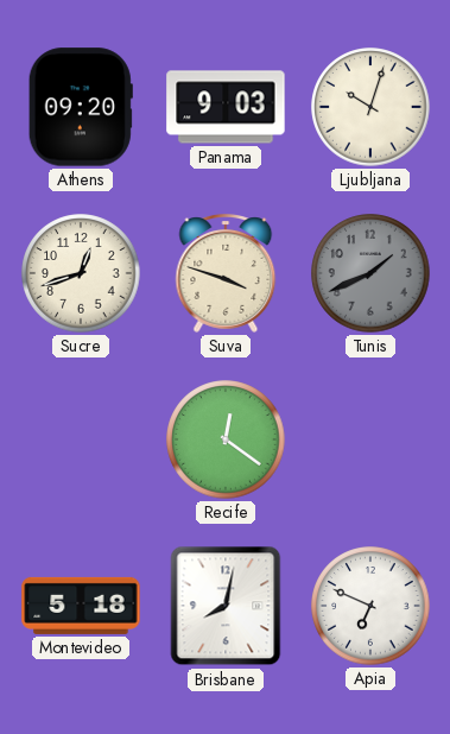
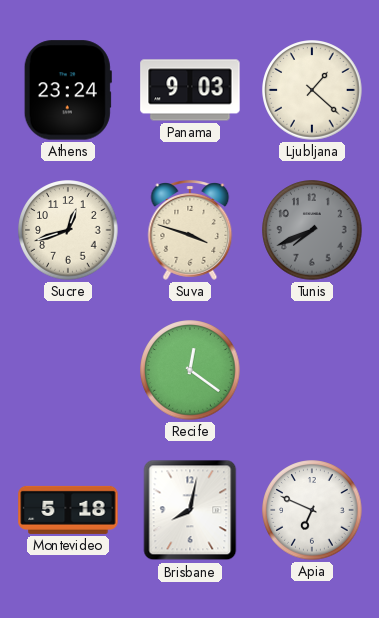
Athens: 09:20 -> 23:24
Ljubljana: 10:03 -> 1:22
Tunis: 1:41 -> 7:41
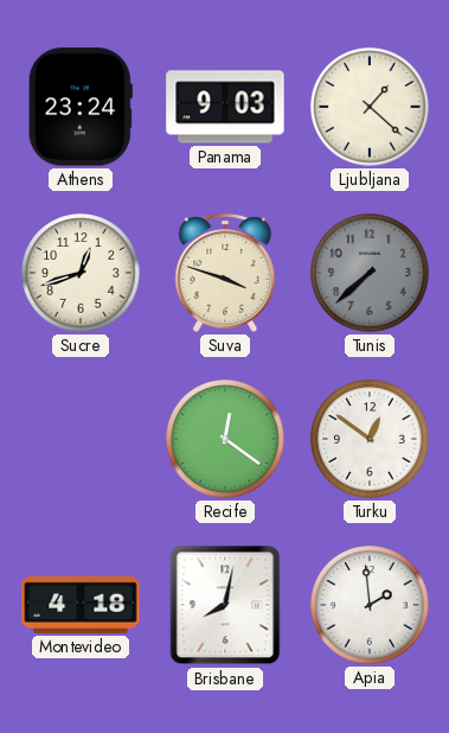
Tunis: 7:41 -> 7:38
Turku: none -> 12:51
Montevideo: 5:18 -> 4:18
Apia: 6:49 -> 1:59
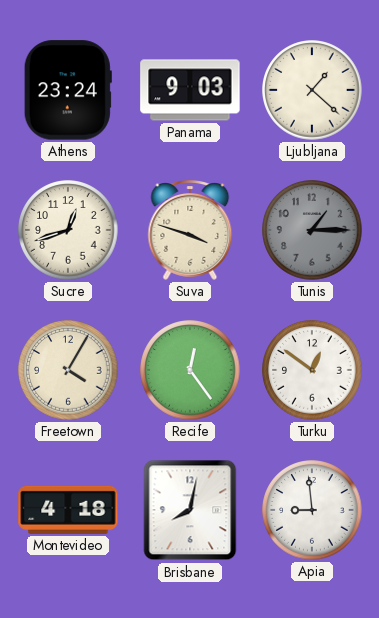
Tunis: 7:38 -> 1:15
Freetown: none -> 4:05
Recife: 12:21 -> 12:24
Apia: 1:59 -> 8:59
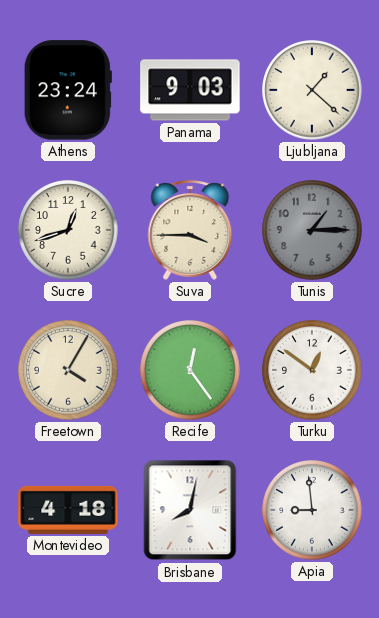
Suva: 3:48 -> 3:45
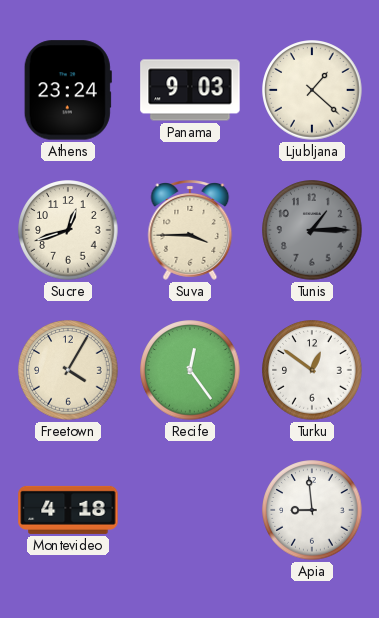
Brisbane: 8:02 -> none
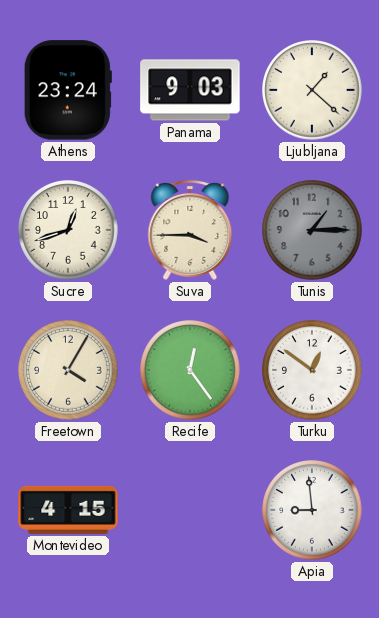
Montevideo: 4:18 -> 4:15
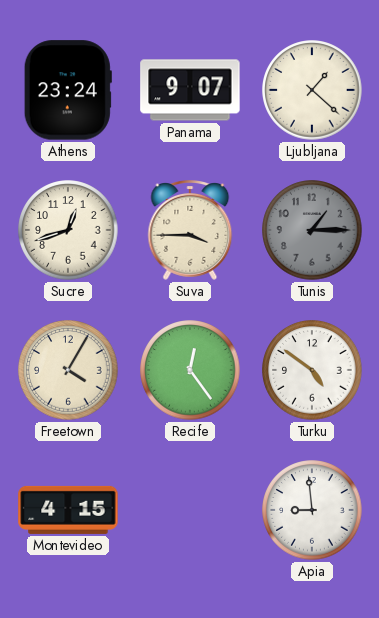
Panama: 9:03 -> 9:07
Turku: 12:51 -> 4:51
